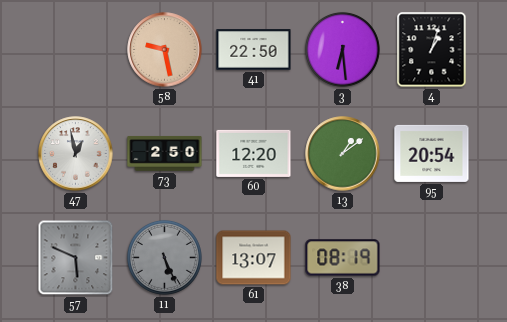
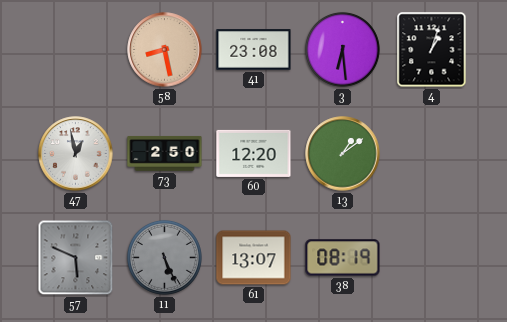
58: 9:28 -> 8:28
41: 22:50 -> 23:08
95: 20:54 -> none
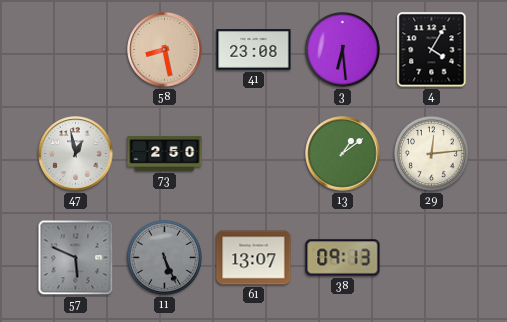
4: 1:03 -> 4:05
60: 12:20 -> none
29: none -> 12:14
38: 08:19 -> 09:13
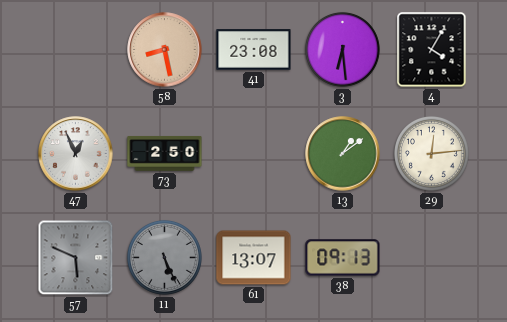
47: 12:58 -> 12:56
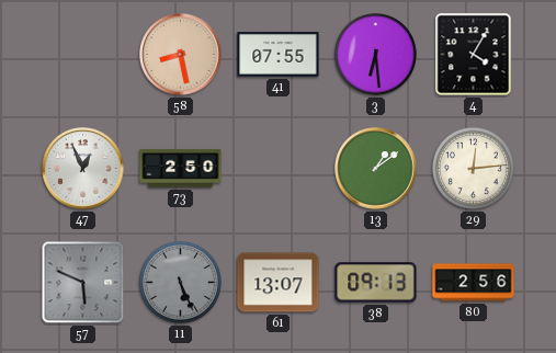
41: 23:08 -> 07:55
80: none -> 2:56
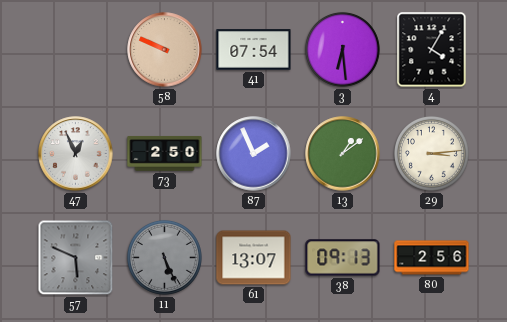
58: 8:28 -> 9:49
41: 07:55 -> 07:54
87: none -> 1:56
29: 12:14 -> 3:14
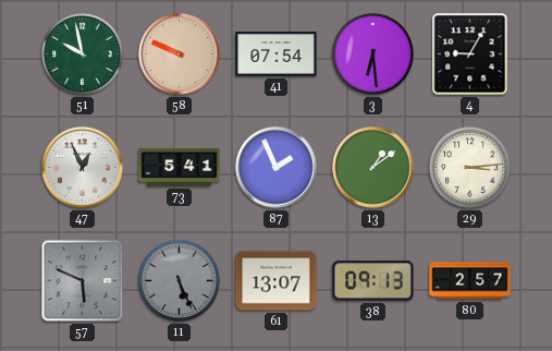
51: none -> 9:58
4: 4:05 -> 9:05
73: 2:50 -> 5:41
80: 2:56 -> 2:57
